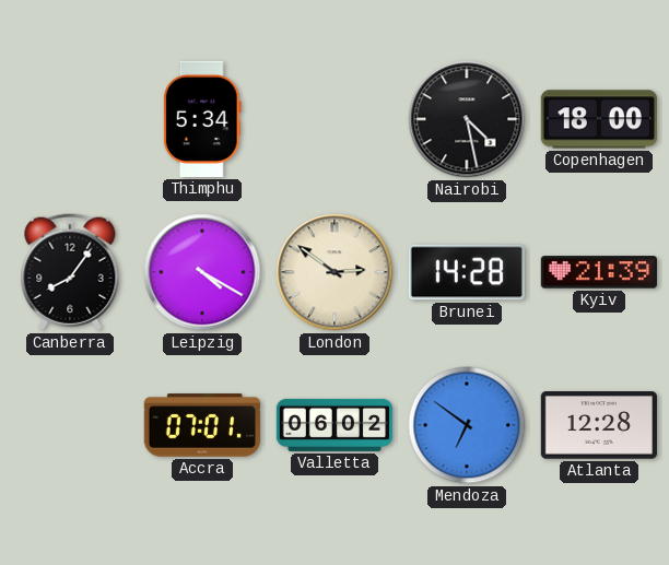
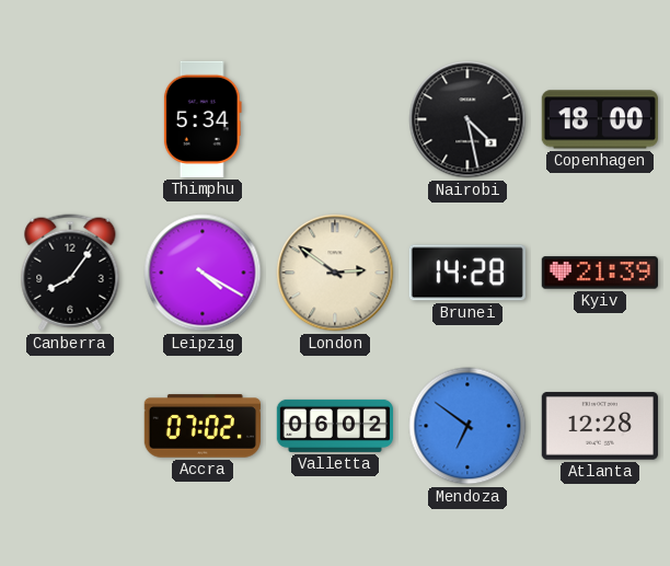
Accra: 07:01 -> 07:02
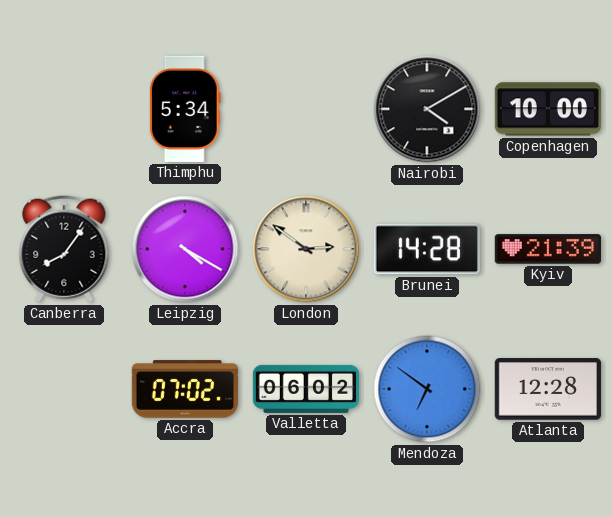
Nairobi: 4:28 -> 4:10
Copenhagen: 18:00 -> 10:00
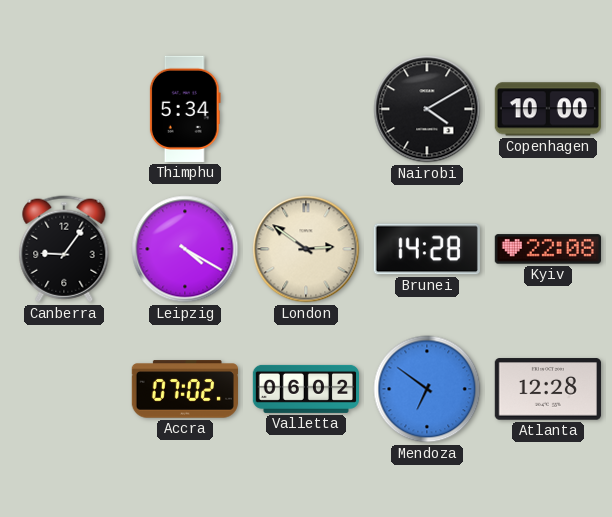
Canberra: 8:06 -> 9:06
Kyiv: 21:39 -> 22:08
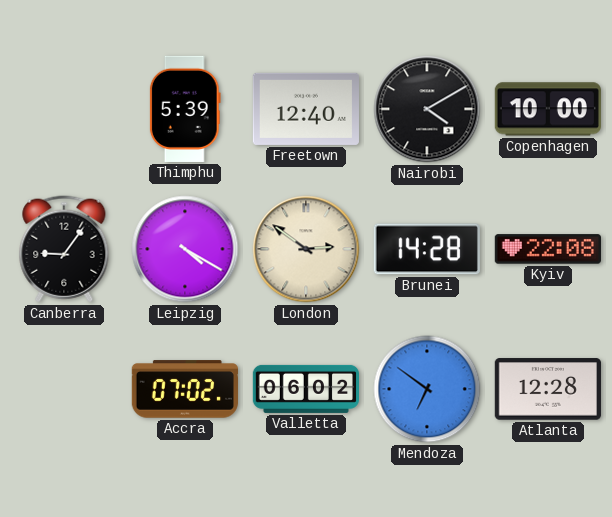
Thimphu: 5:34 -> 5:39
Freetown: none -> 12:40
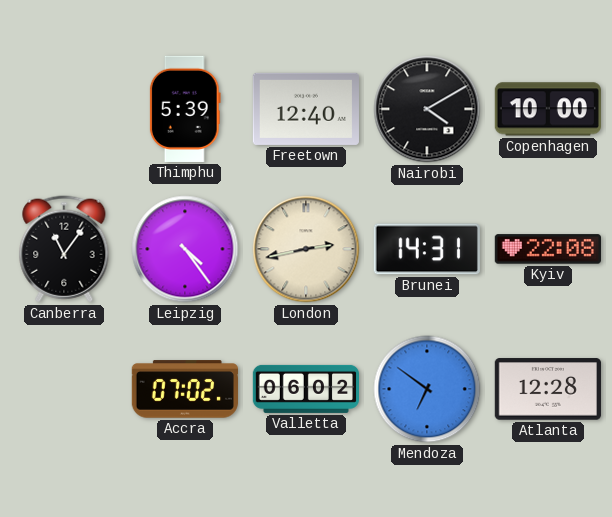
Canberra: 9:06 -> 11:06
Leipzig: 4:20 -> 4:24
London: 2:51 -> 2:43
Brunei: 14:28 -> 14:31
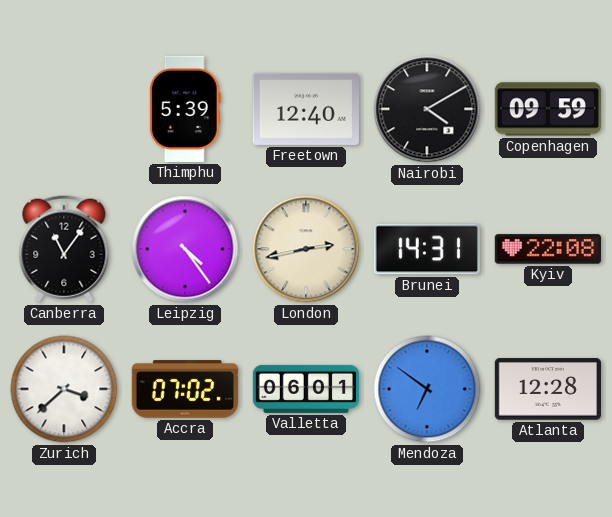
Copenhagen: 10:00 -> 09:59
Zurich: none -> 3:38
Valletta: 06:02 -> 06:01
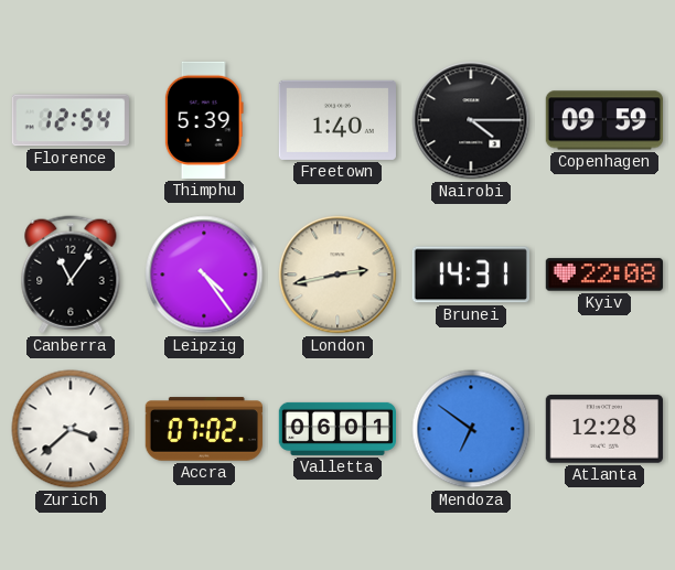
Florence: none -> 12:54
Freetown: 12:40 -> 1:40
Nairobi: 4:10 -> 4:15
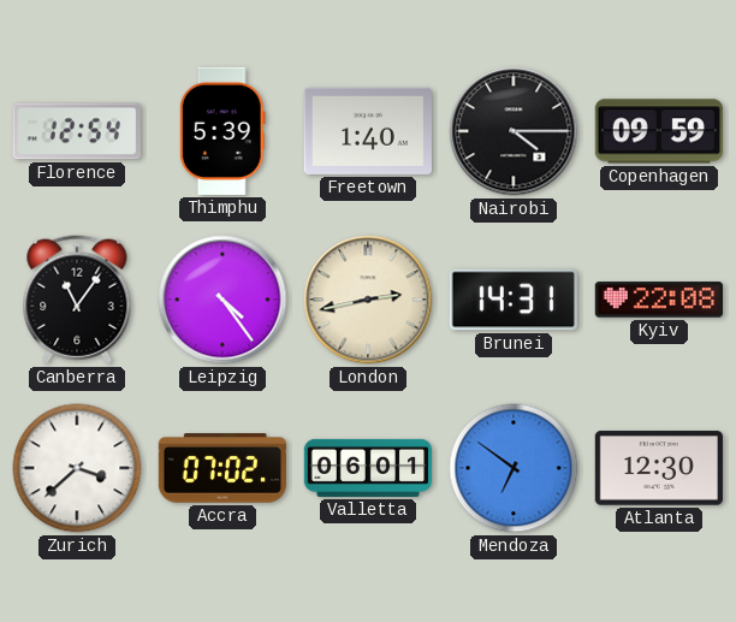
Atlanta: 12:28 -> 12:30
